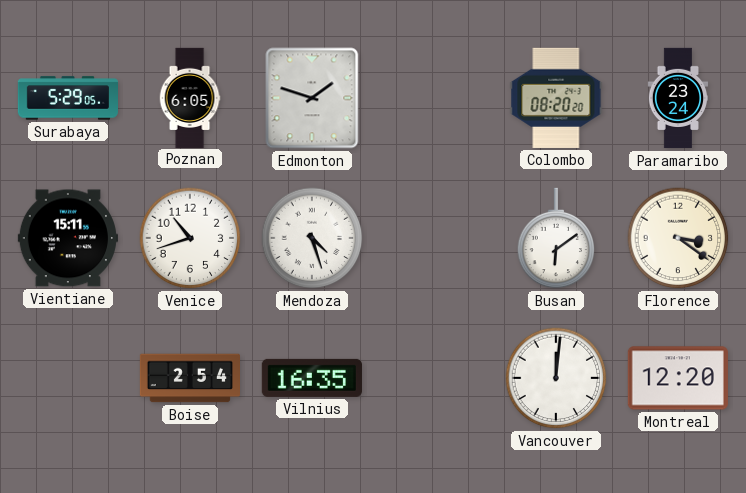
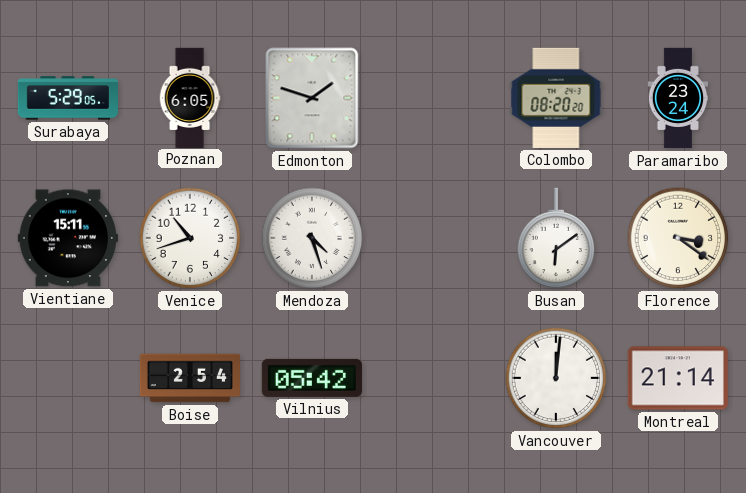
Vilnius: 16:35 -> 05:42
Montreal: 12:20 -> 21:14
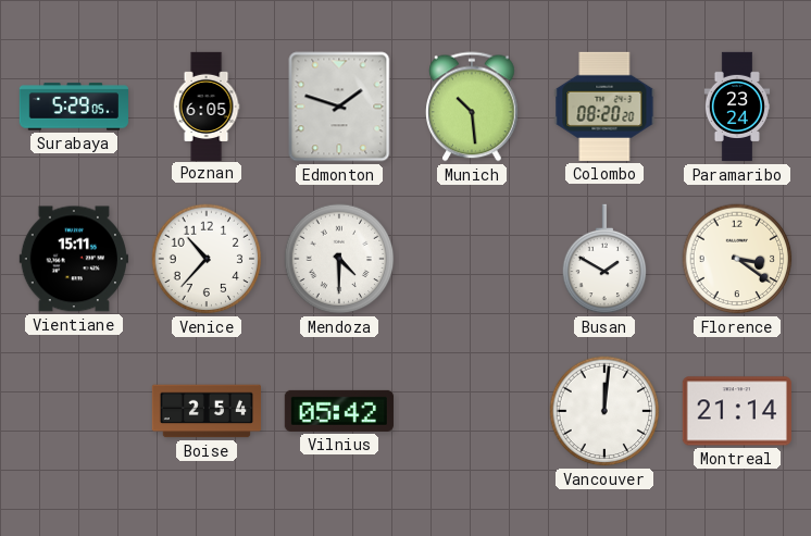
Munich: none -> 10:29
Venice: 10:42 -> 10:37
Mendoza: 4:27 -> 4:30
Busan: 6:09 -> 1:50
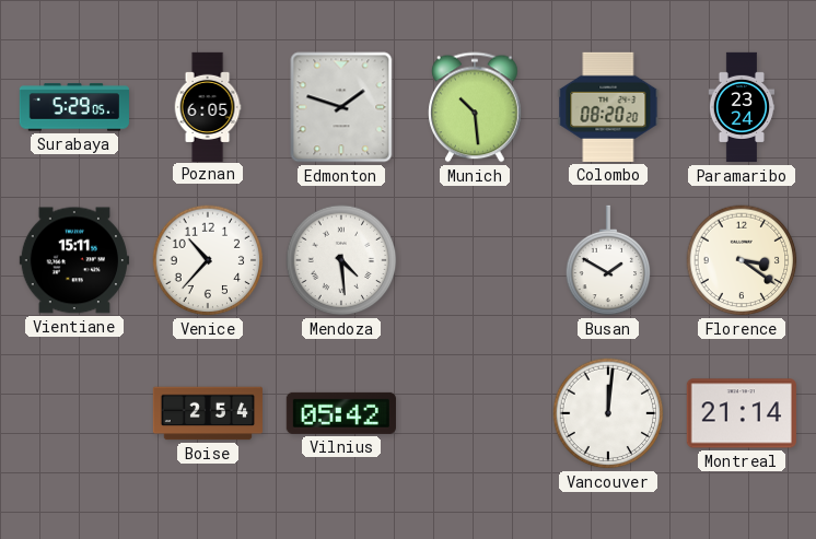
Mendoza: 4:30 -> 4:29
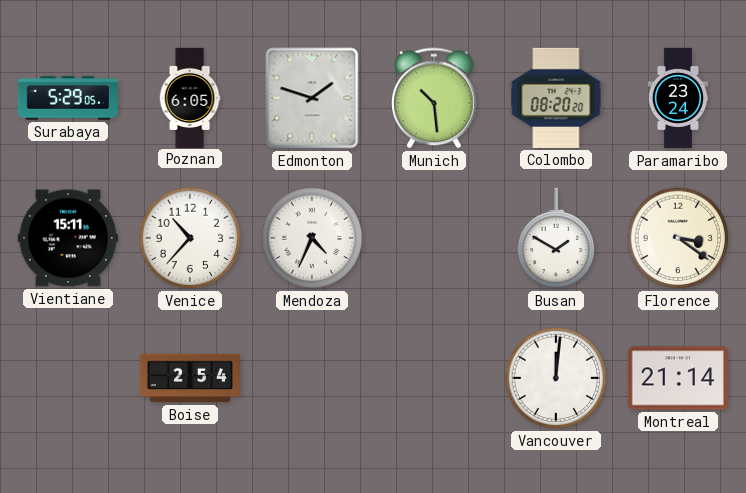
Mendoza: 4:29 -> 4:34
Vilnius: 05:42 -> none
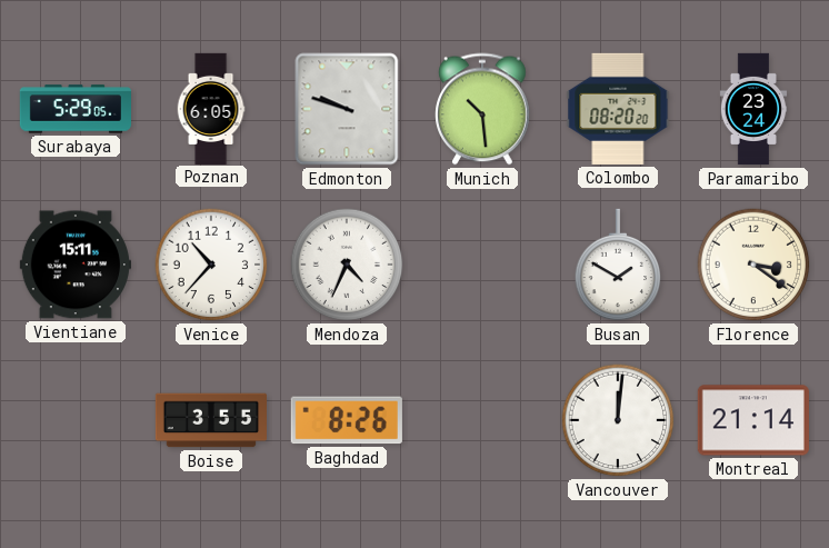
Edmonton: 1:48 -> 9:48
Boise: 2:54 -> 3:55
Baghdad: none -> 8:26
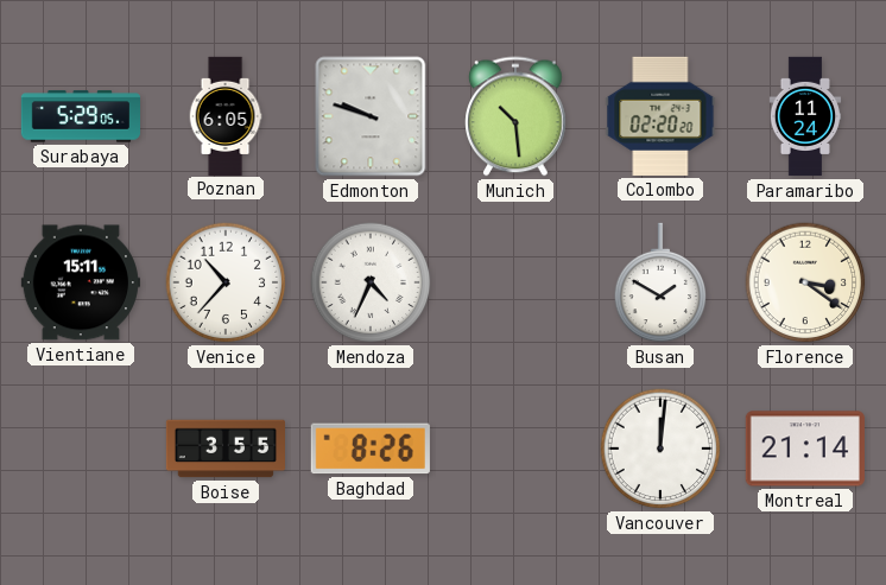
Colombo: 08:20 -> 02:20
Paramaribo: 23:24 -> 11:24
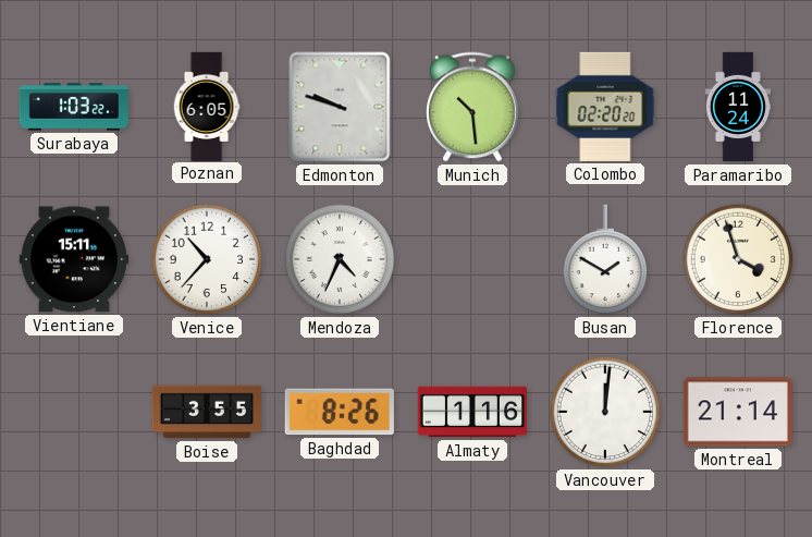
Surabaya: 5:29 -> 1:03
Florence: 3:21 -> 3:57
Almaty: none -> 1:16
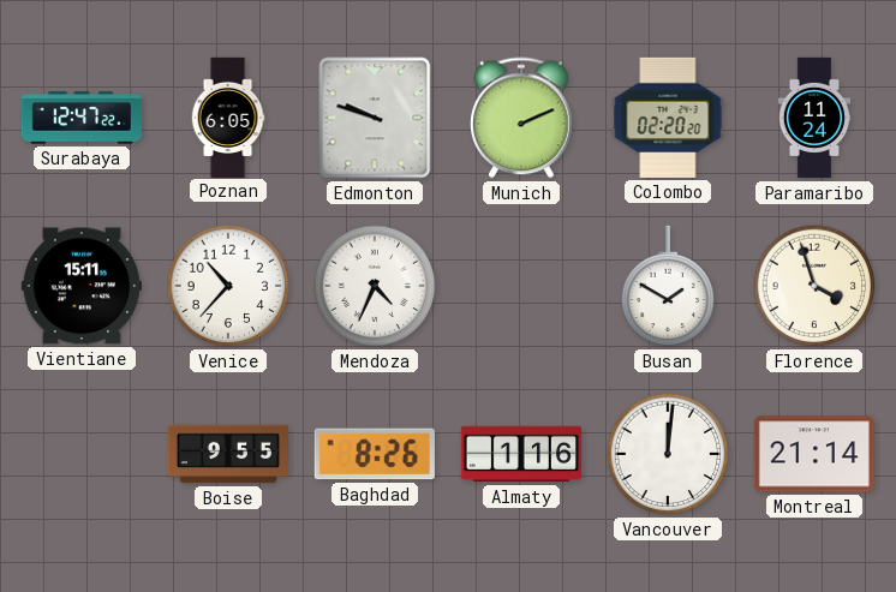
Surabaya: 1:03 -> 12:47
Munich: 10:29 -> 2:11
Boise: 3:55 -> 9:55
